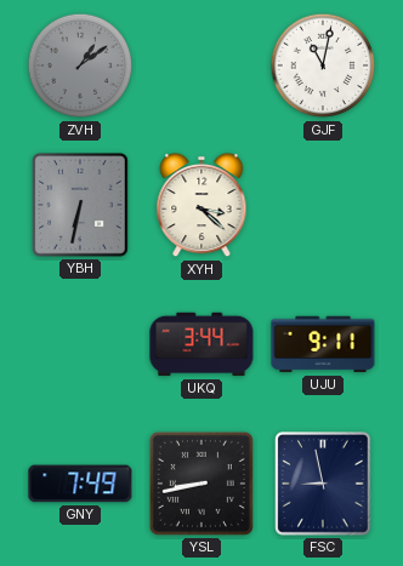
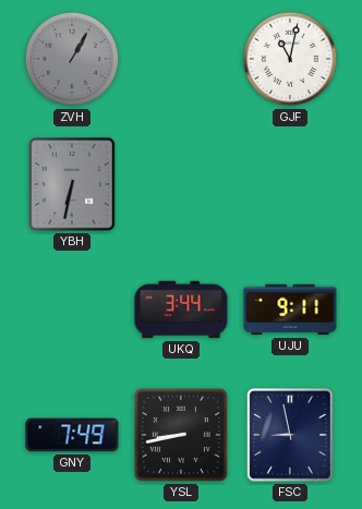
ZVH: 1:09 -> 1:05
XYH: 3:22 -> none
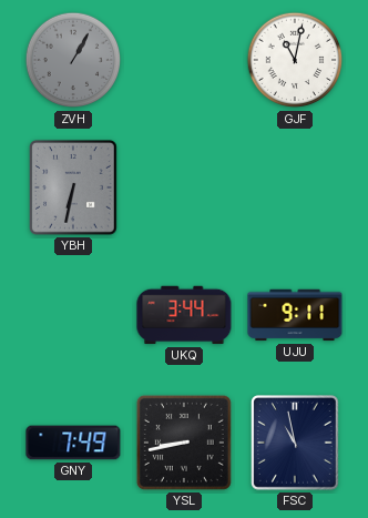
FSC: 8:58 -> 10:58
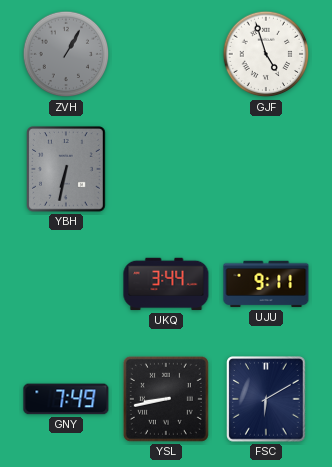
GJF: 11:02 -> 4:57
FSC: 10:58 -> 6:10
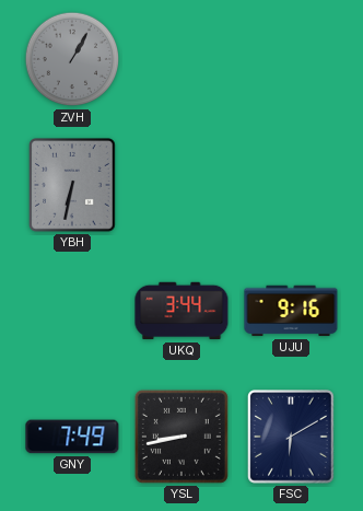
GJF: 4:57 -> none
UJU: 9:11 -> 9:16
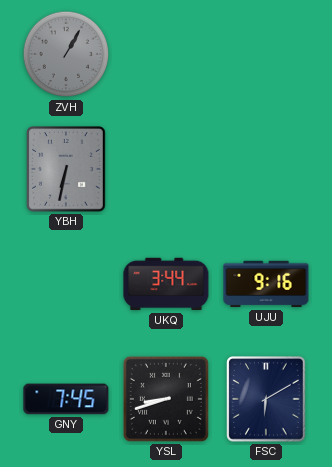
GNY: 7:49 -> 7:45
YSL: 8:43 -> 8:42
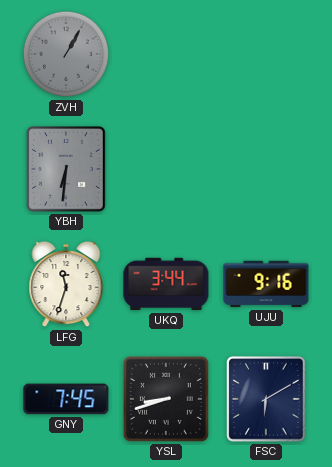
YBH: 6:32 -> 6:31
LFG: none -> 11:33
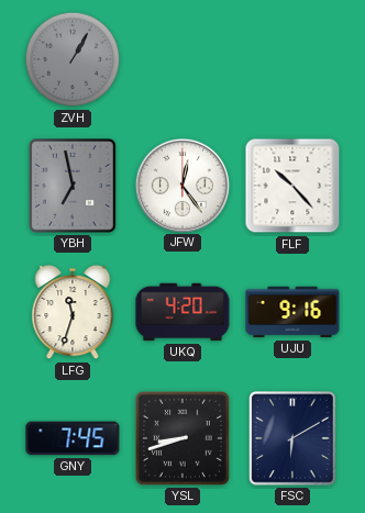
YBH: 6:31 -> 6:58
JFW: none -> 12:24
FLF: none -> 10:23
UKQ: 3:44 -> 4:20
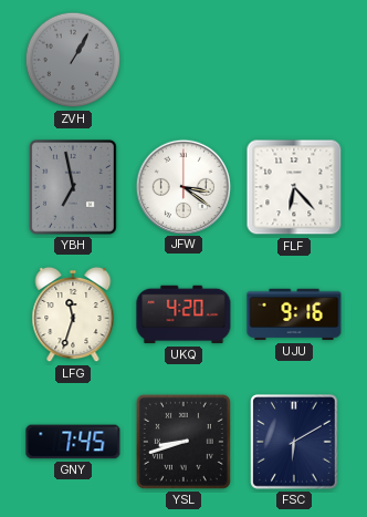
JFW: 12:24 -> 3:21
FLF: 10:23 -> 6:23
